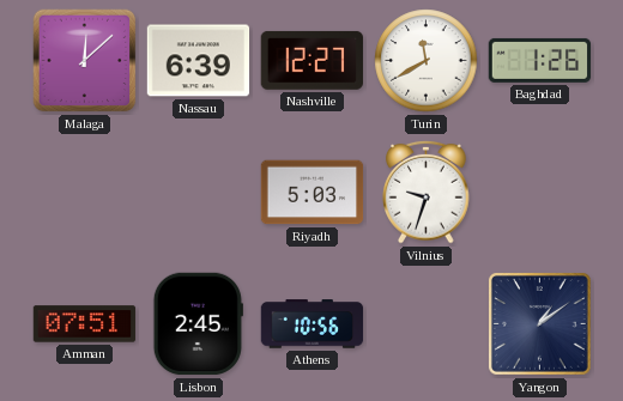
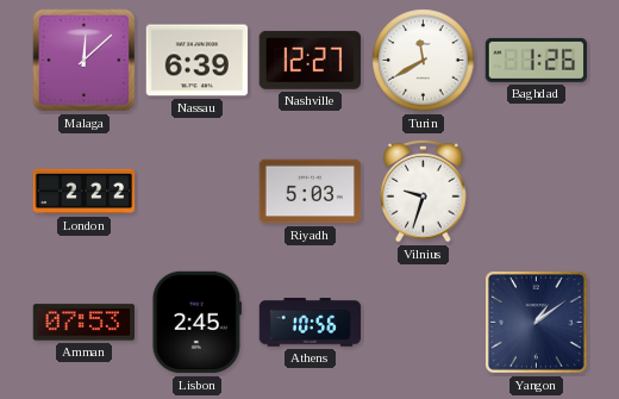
London: none -> 2:22
Amman: 07:51 -> 07:53
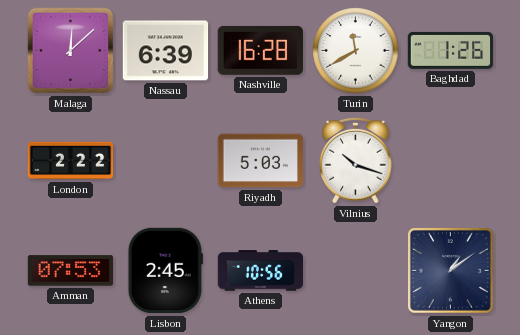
Nashville: 12:27 -> 16:28
Vilnius: 9:33 -> 10:18
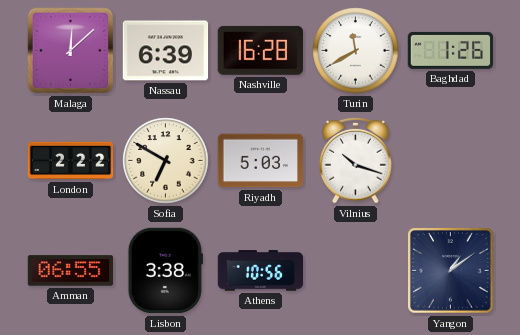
Sofia: none -> 6:50
Amman: 07:53 -> 06:55
Lisbon: 2:45 -> 3:38
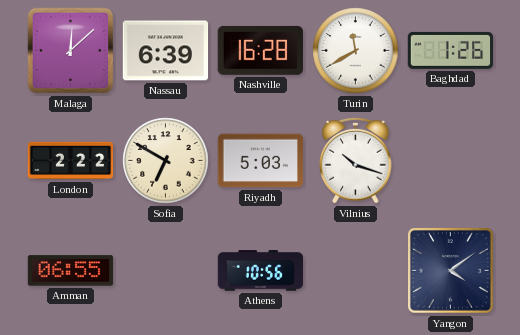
Lisbon: 3:38 -> none
Yangon: 1:09 -> 4:09
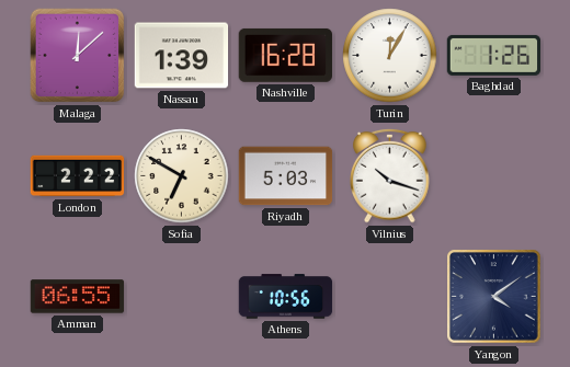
Nassau: 6:39 -> 1:39
Turin: 11:40 -> 12:05
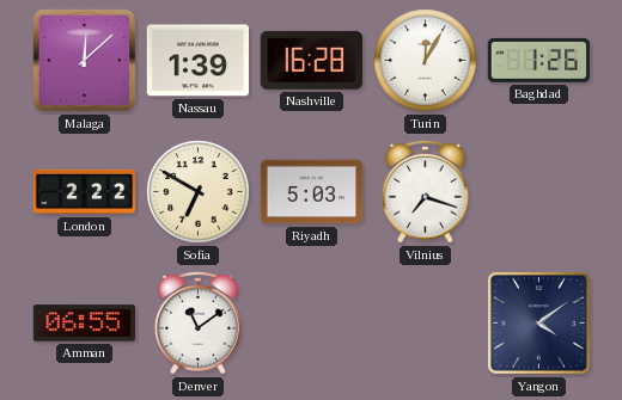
Vilnius: 10:18 -> 7:18
Denver: none -> 11:09
Athens: 10:56 -> none
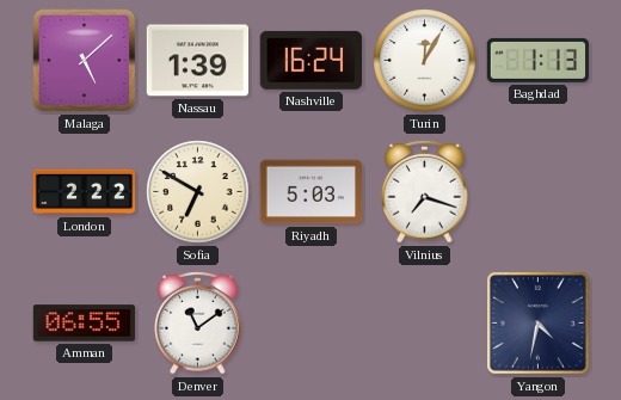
Malaga: 12:08 -> 5:08
Nashville: 16:28 -> 16:24
Baghdad: 1:26 -> 1:13
Yangon: 4:09 -> 4:32
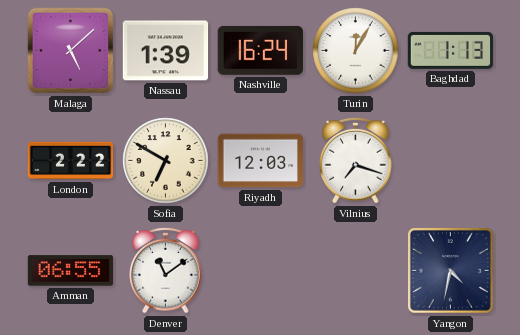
Riyadh: 5:03 -> 12:03
